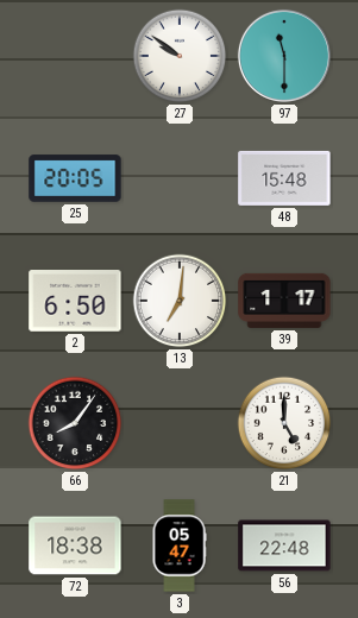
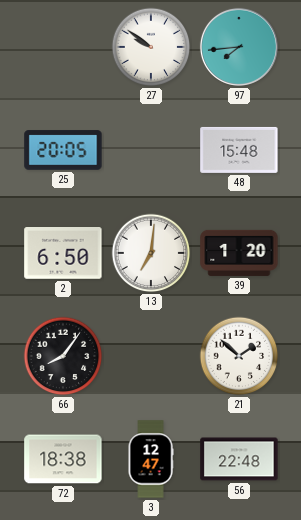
97: 11:30 -> 7:44
39: 1:17 -> 1:20
21: 5:00 -> 1:52
3: 05:47 -> 12:47
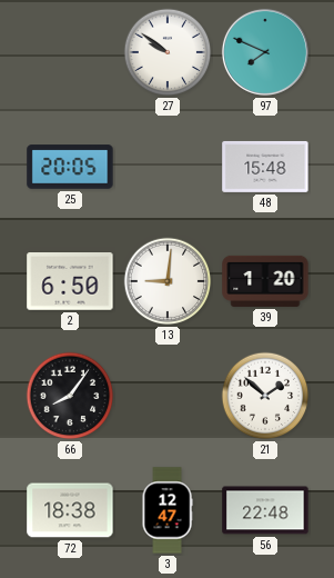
97: 7:44 -> 7:49
13: 7:01 -> 9:01
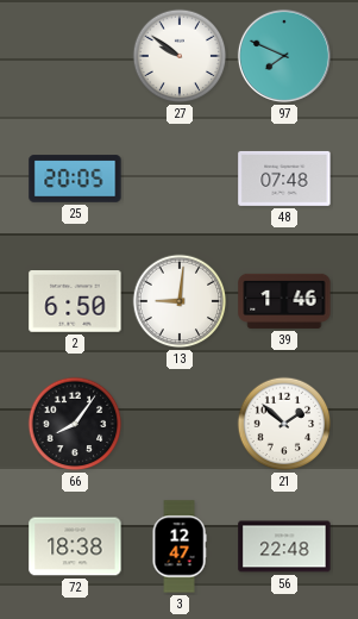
48: 15:48 -> 07:48
39: 1:20 -> 1:46
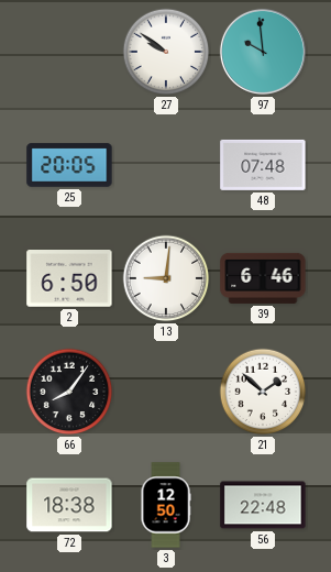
97: 7:49 -> 9:59
39: 1:46 -> 6:46
3: 12:47 -> 12:50
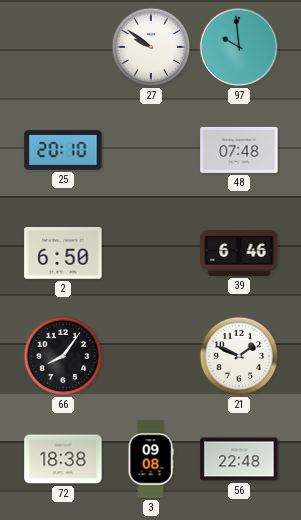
25: 20:05 -> 20:10
13: 9:01 -> none
21: 1:52 -> 1:49
3: 12:50 -> 09:08
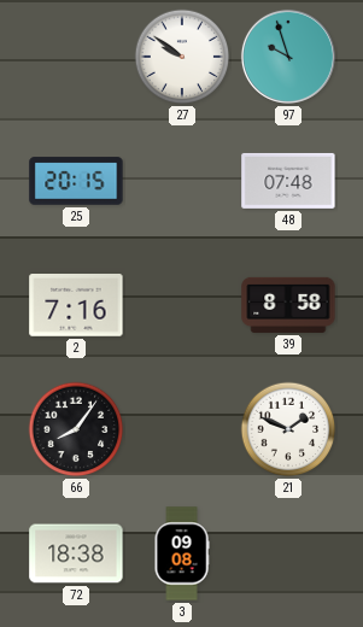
97: 9:59 -> 9:57
25: 20:10 -> 20:15
2: 6:50 -> 7:16
39: 6:46 -> 8:58
56: 22:48 -> none
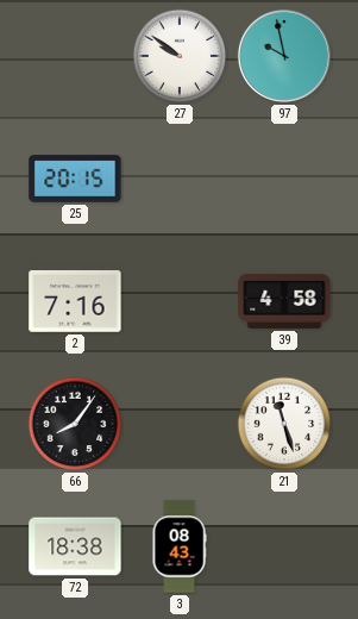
97: 9:57 -> 9:58
48: 07:48 -> none
39: 8:58 -> 4:58
21: 1:49 -> 11:27
3: 09:08 -> 08:43
